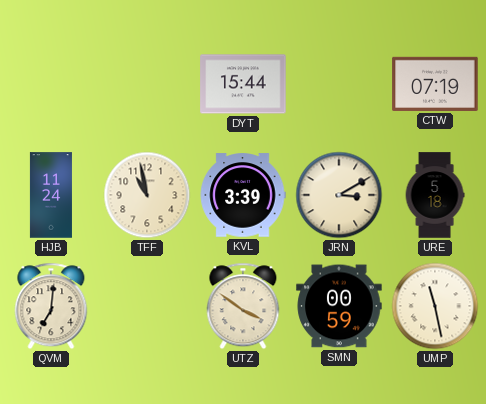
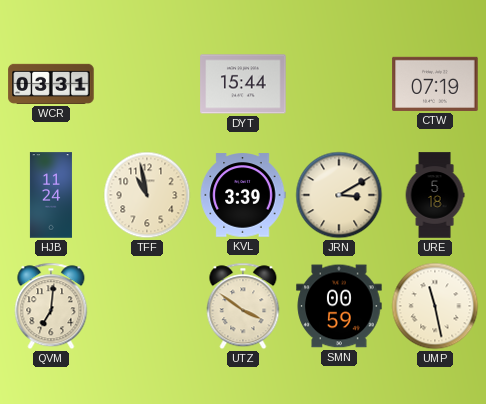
WCR: none -> 03:31
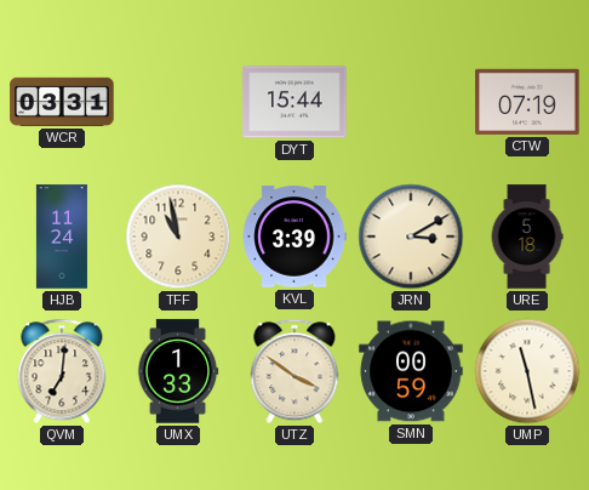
UMX: none -> 1:33
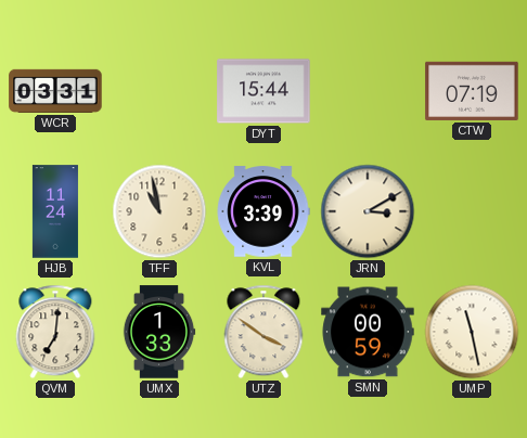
URE: 5:18 -> none
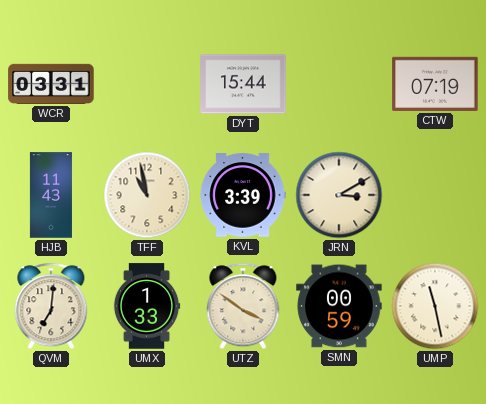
HJB: 11:24 -> 11:43
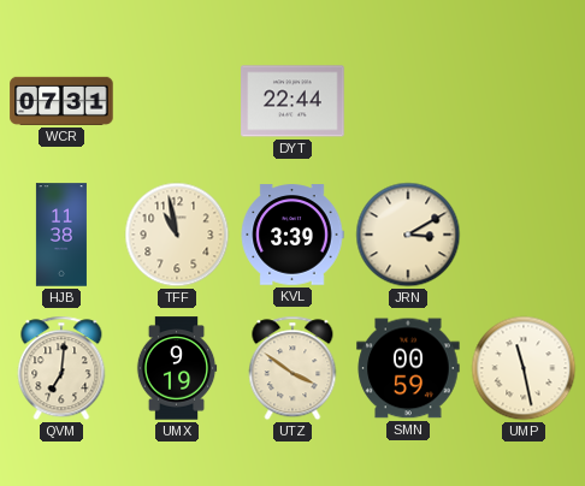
WCR: 03:31 -> 07:31
DYT: 15:44 -> 22:44
CTW: 07:19 -> none
HJB: 11:43 -> 11:38
UMX: 1:33 -> 9:19
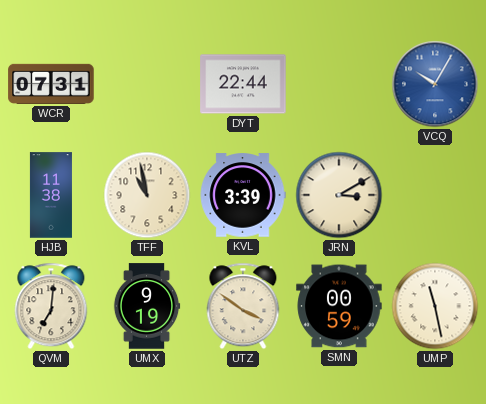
VCQ: none -> 10:05
